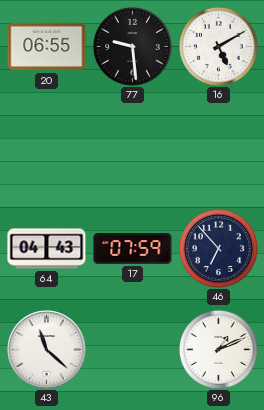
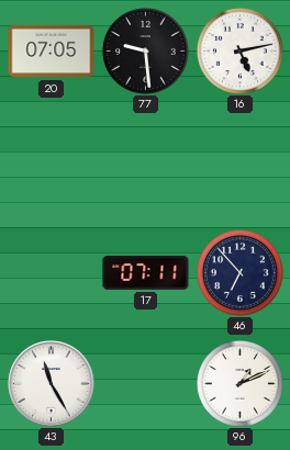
20: 06:55 -> 07:05
16: 5:10 -> 5:13
64: 04:43 -> none
17: 07:59 -> 07:11
43: 11:22 -> 11:25
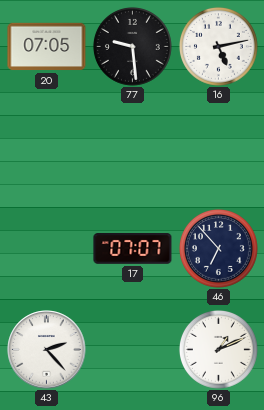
17: 07:11 -> 07:07
43: 11:25 -> 2:23
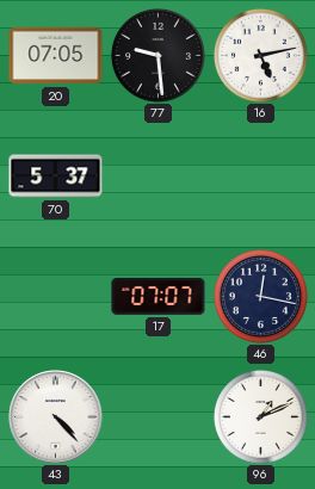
70: none -> 5:37
46: 6:53 -> 12:17
43: 2:23 -> 4:23
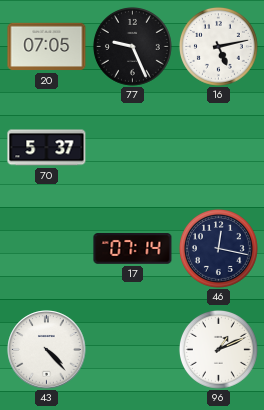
77: 9:29 -> 9:26
17: 07:07 -> 07:14
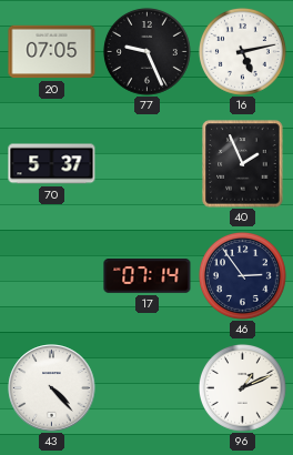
40: none -> 1:56
46: 12:17 -> 2:54
